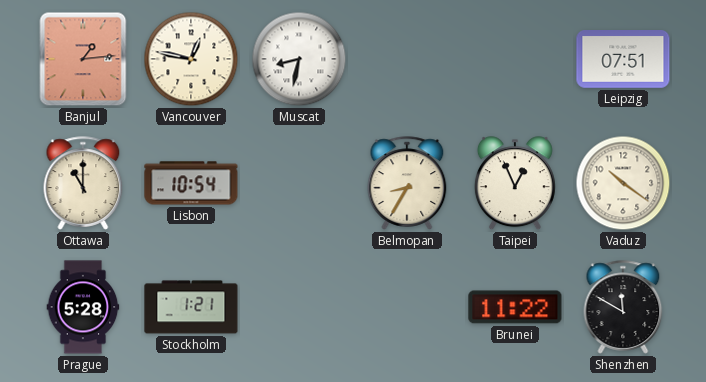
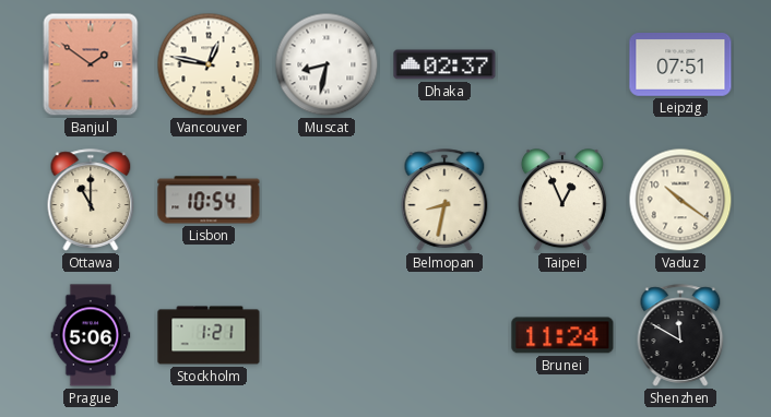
Banjul: 1:14 -> 1:51
Dhaka: none -> 02:37
Belmopan: 8:35 -> 8:32
Prague: 5:28 -> 5:06
Brunei: 11:22 -> 11:24
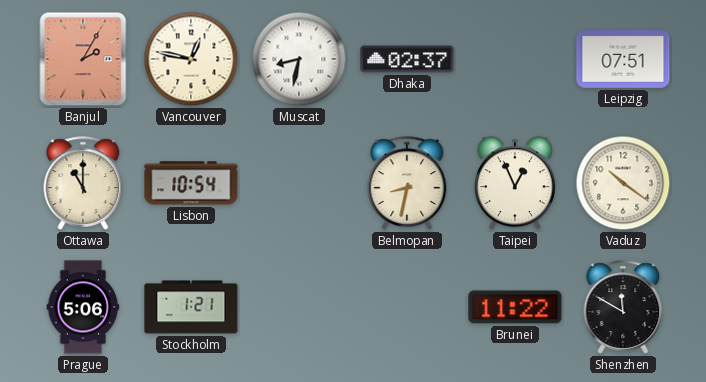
Banjul: 1:51 -> 2:05
Brunei: 11:24 -> 11:22
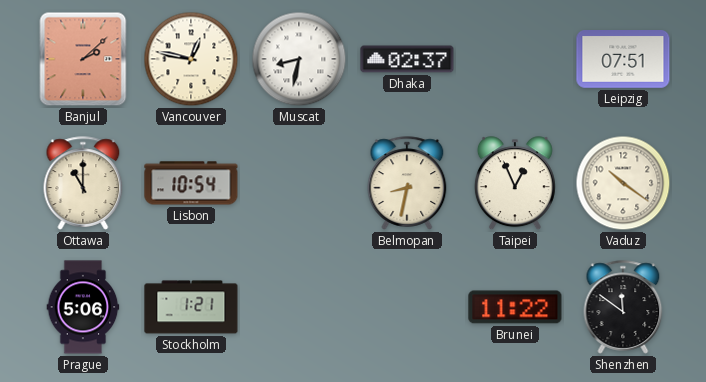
Banjul: 2:05 -> 2:08
Shenzhen: 11:50 -> 11:51
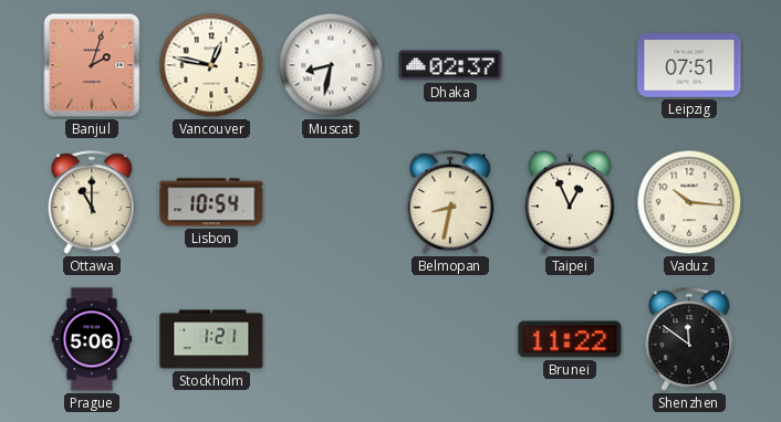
Banjul: 2:08 -> 2:03
Vaduz: 10:21 -> 10:16
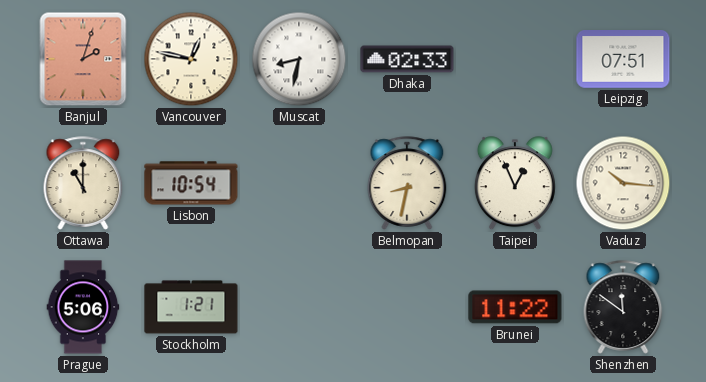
Dhaka: 02:37 -> 02:33
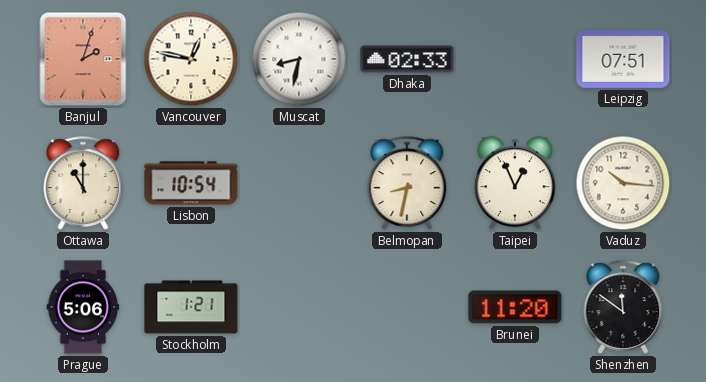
Brunei: 11:22 -> 11:20
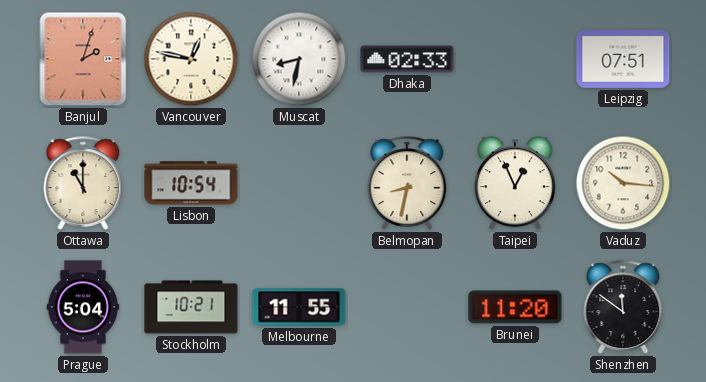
Prague: 5:06 -> 5:04
Stockholm: 1:21 -> 10:21
Melbourne: none -> 11:55
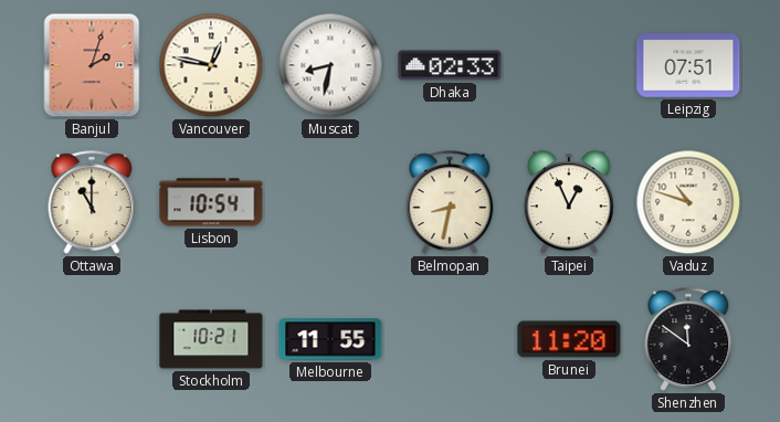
Vaduz: 10:16 -> 10:48
Prague: 5:04 -> none
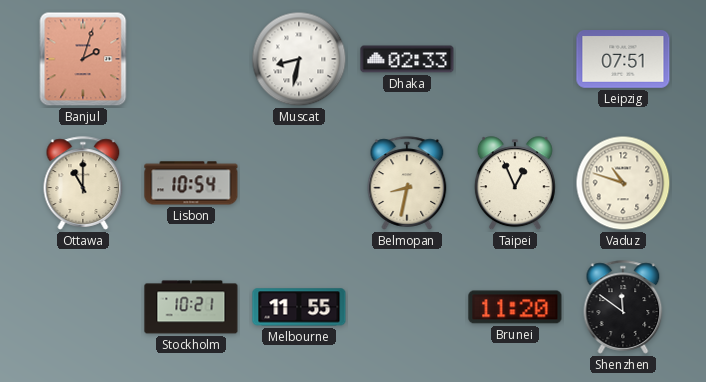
Vancouver: 12:47 -> none
